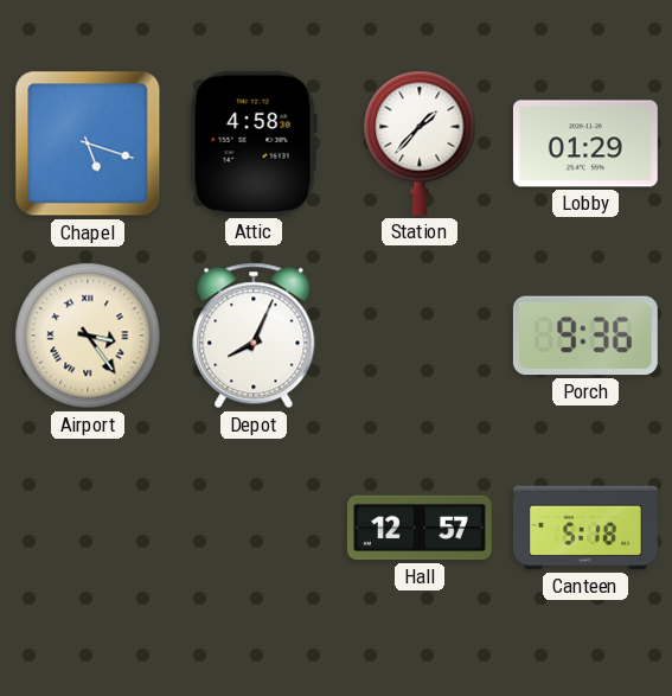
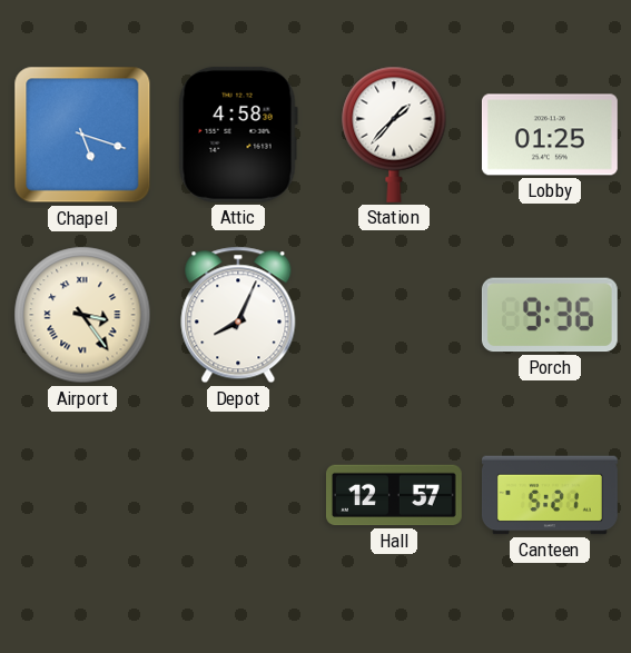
Lobby: 01:29 -> 01:25
Canteen: 5:18 -> 5:21
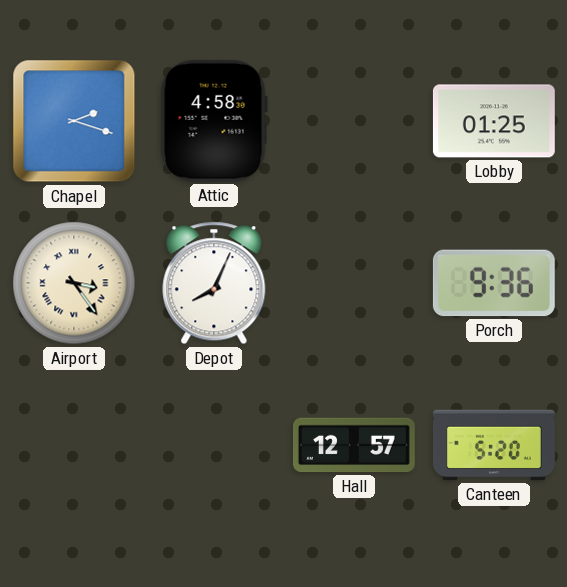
Chapel: 5:18 -> 2:18
Station: 1:37 -> none
Canteen: 5:21 -> 5:20
